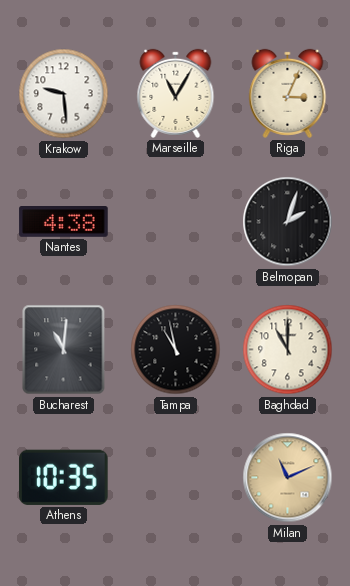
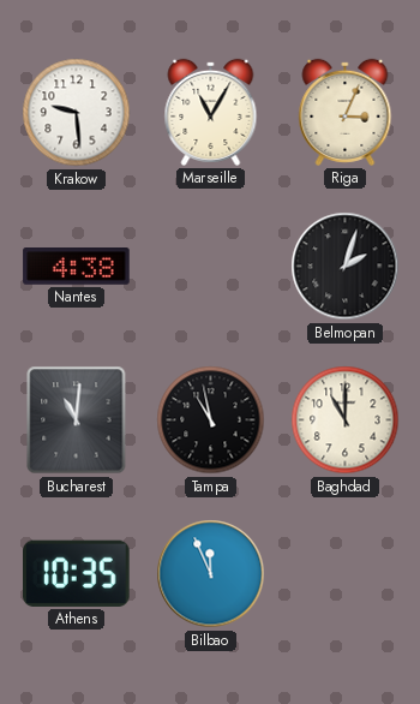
Bilbao: none -> 11:56
Milan: 11:11 -> none
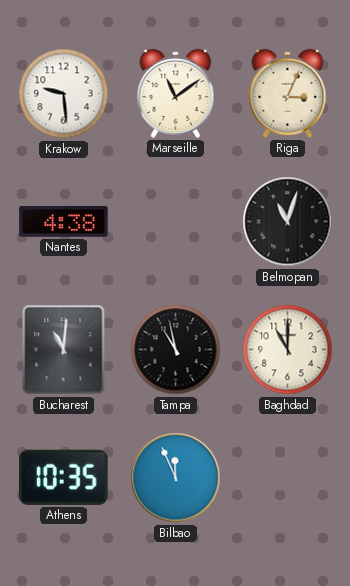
Marseille: 11:05 -> 11:09
Belmopan: 2:03 -> 11:03
